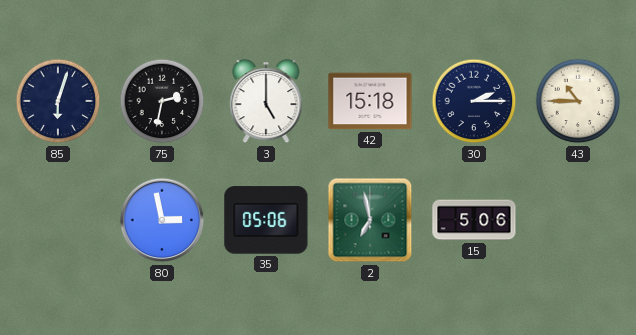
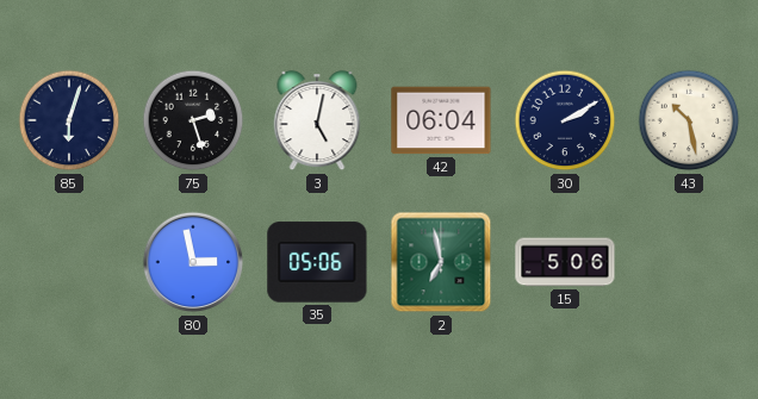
75: 2:32 -> 2:27
3: 5:00 -> 5:02
42: 15:18 -> 06:04
30: 2:15 -> 2:10
43: 10:45 -> 10:28
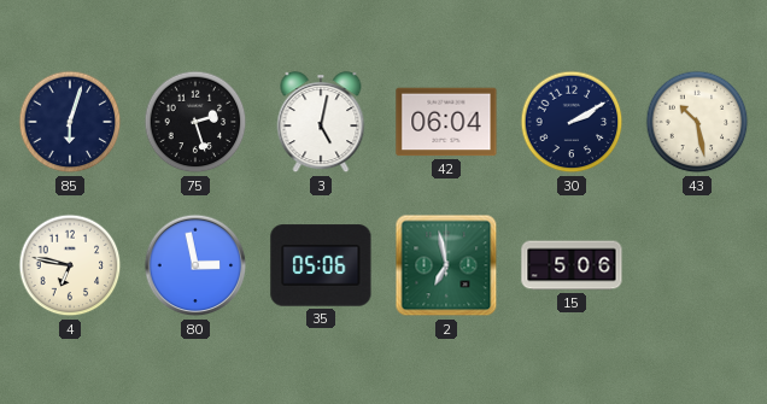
4: none -> 6:47
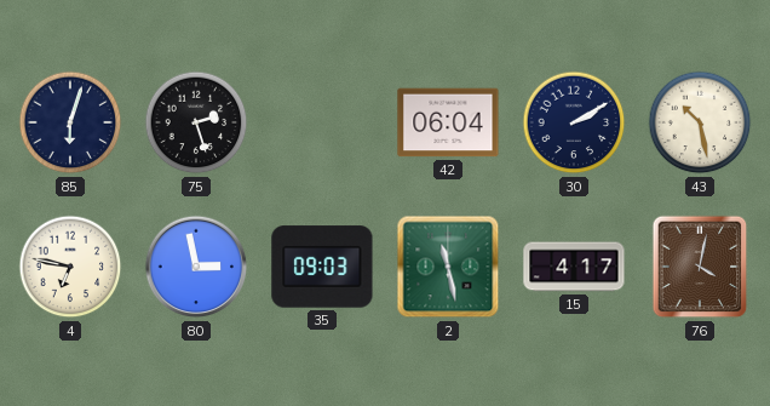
3: 5:02 -> none
35: 05:06 -> 09:03
2: 6:58 -> 11:28
15: 5:06 -> 4:17
76: none -> 4:02
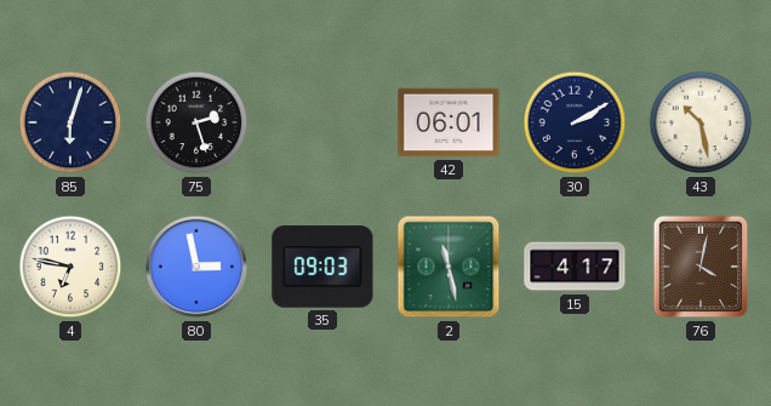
42: 06:04 -> 06:01
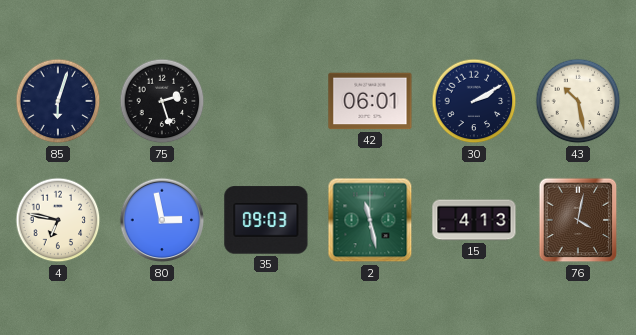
15: 4:17 -> 4:13
